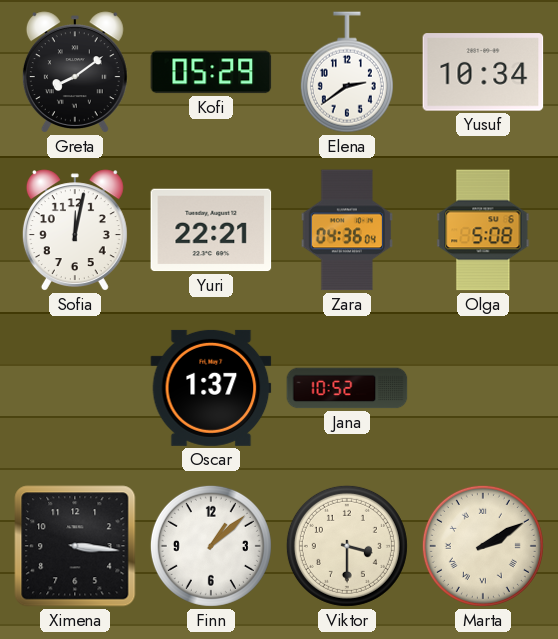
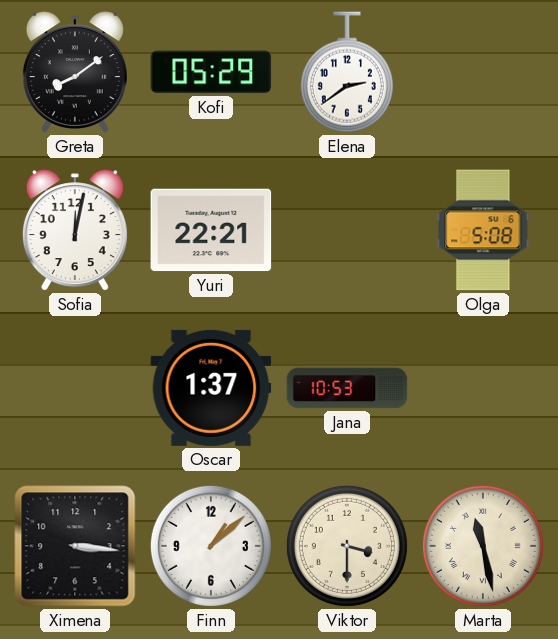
Yusuf: 10:34 -> none
Zara: 04:36 -> none
Jana: 10:52 -> 10:53
Marta: 2:10 -> 11:28
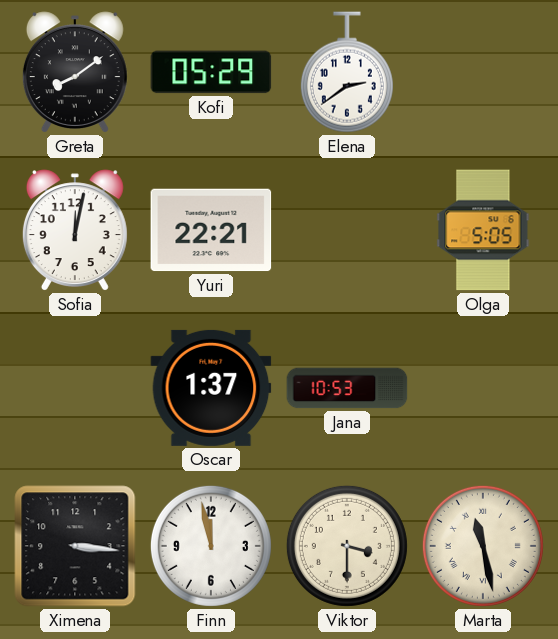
Olga: 5:08 -> 5:05
Finn: 1:08 -> 11:58
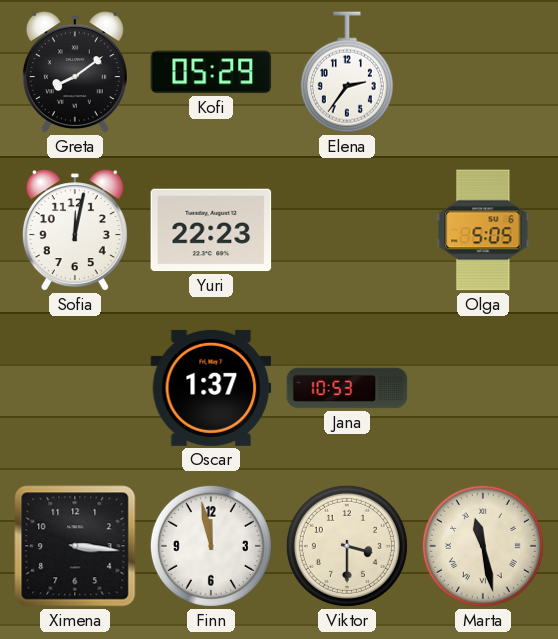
Elena: 2:39 -> 2:36
Yuri: 22:21 -> 22:23
